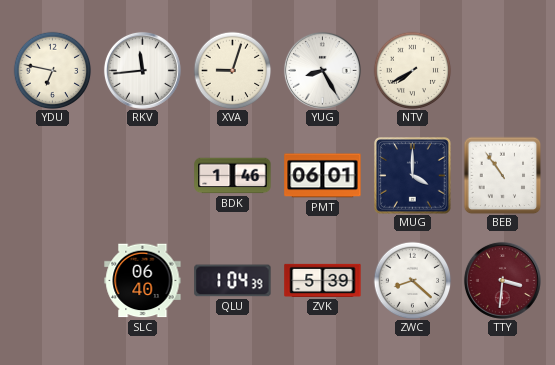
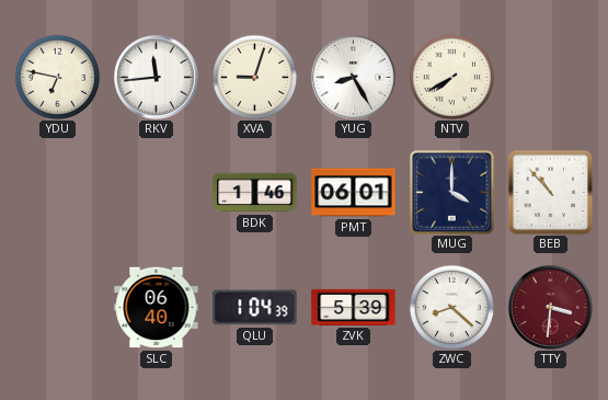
BEB: 10:54 -> 10:53
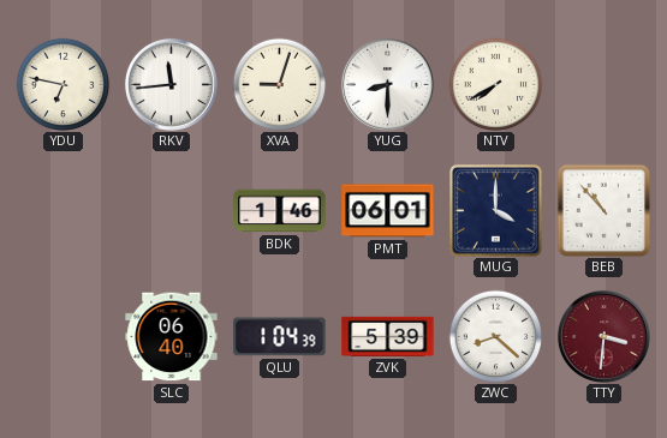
YUG: 8:25 -> 8:30
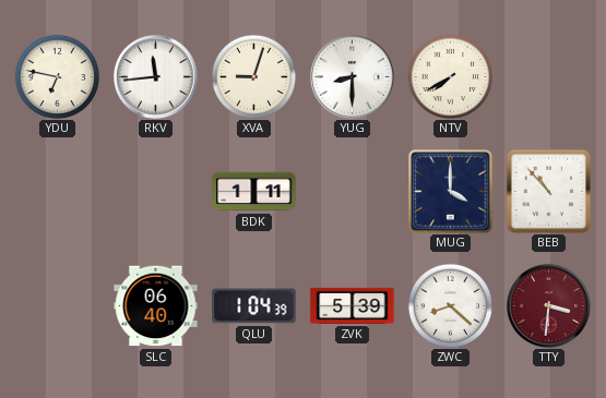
BDK: 1:46 -> 1:11
PMT: 06:01 -> none
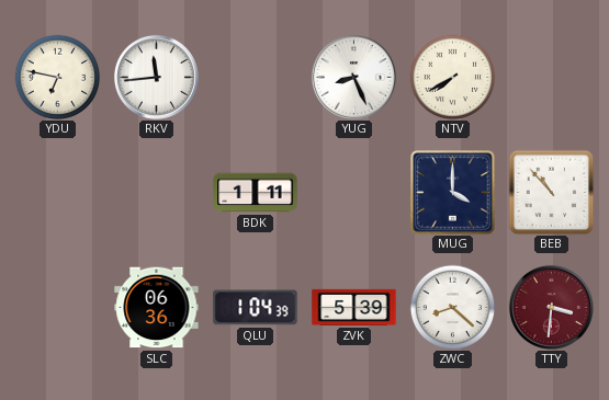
XVA: 9:03 -> none
YUG: 8:30 -> 8:26
SLC: 06:40 -> 06:36
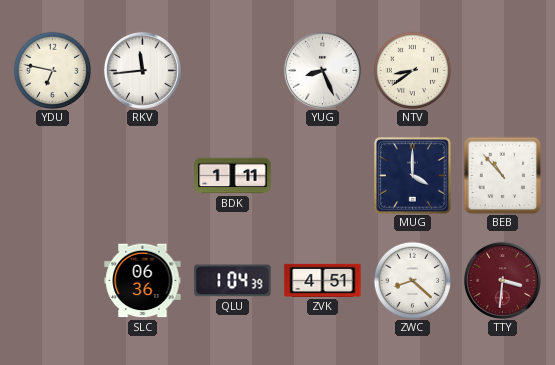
NTV: 7:40 -> 8:39
ZVK: 5:39 -> 4:51
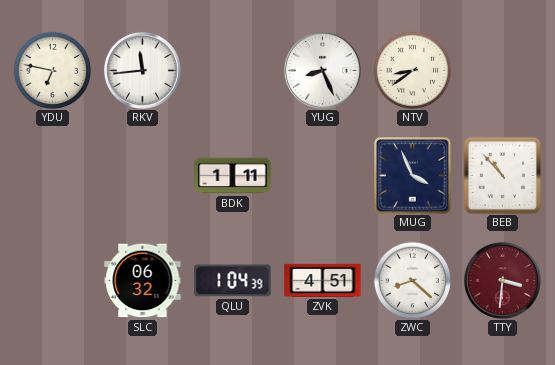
MUG: 4:00 -> 3:56
SLC: 06:36 -> 06:32
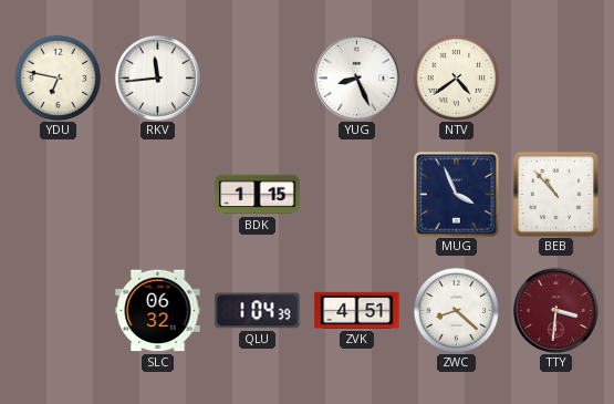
NTV: 8:39 -> 4:39
BDK: 1:11 -> 1:15
